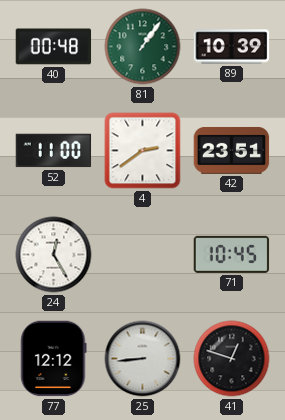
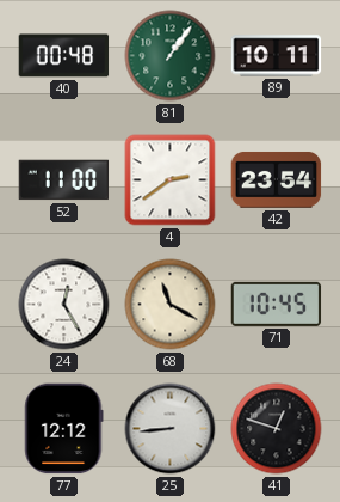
89: 10:39 -> 10:11
42: 23:51 -> 23:54
68: none -> 11:20
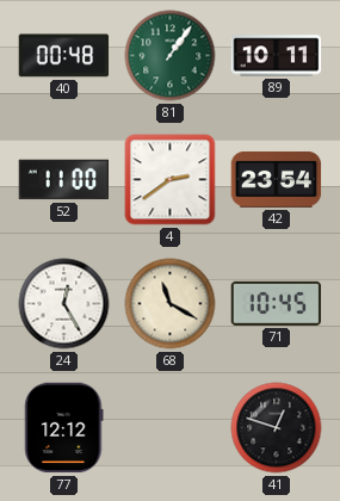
25: 8:44 -> none
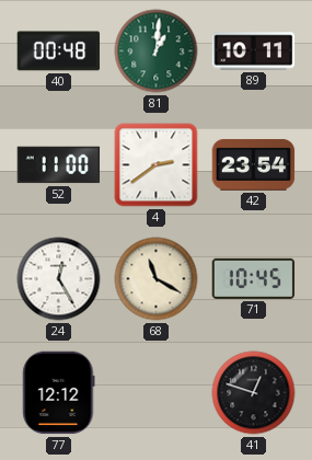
81: 1:06 -> 1:01
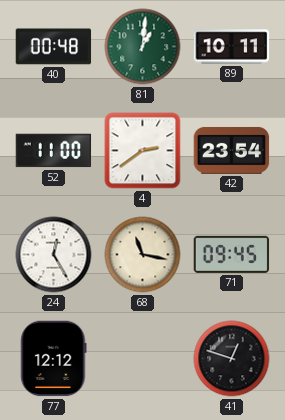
68: 11:20 -> 11:17
71: 10:45 -> 09:45
